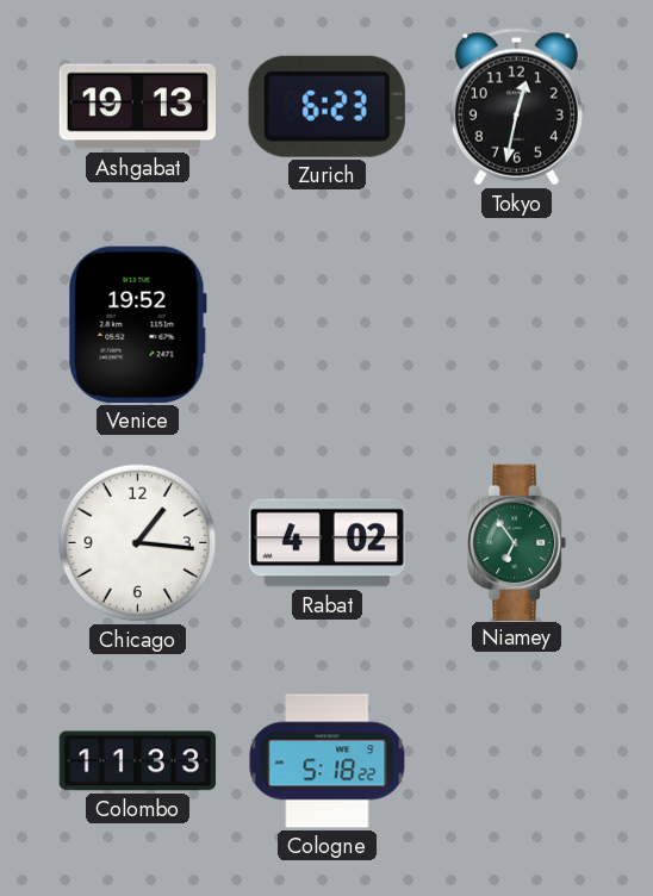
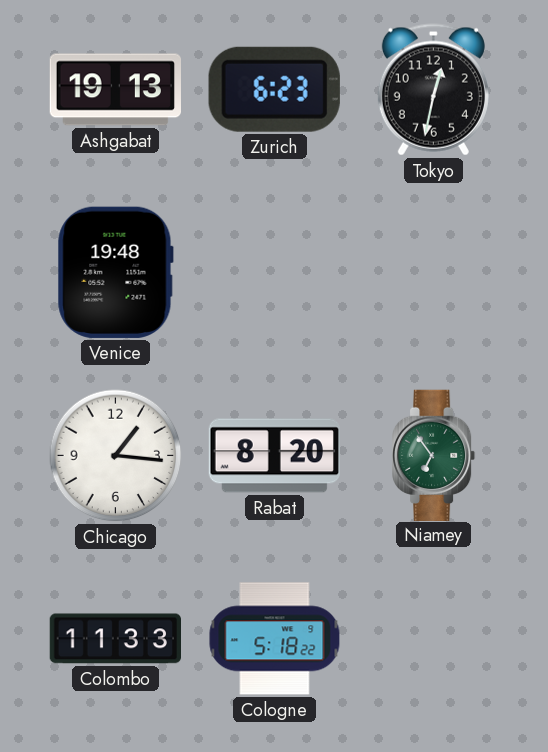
Venice: 19:52 -> 19:48
Rabat: 4:02 -> 8:20
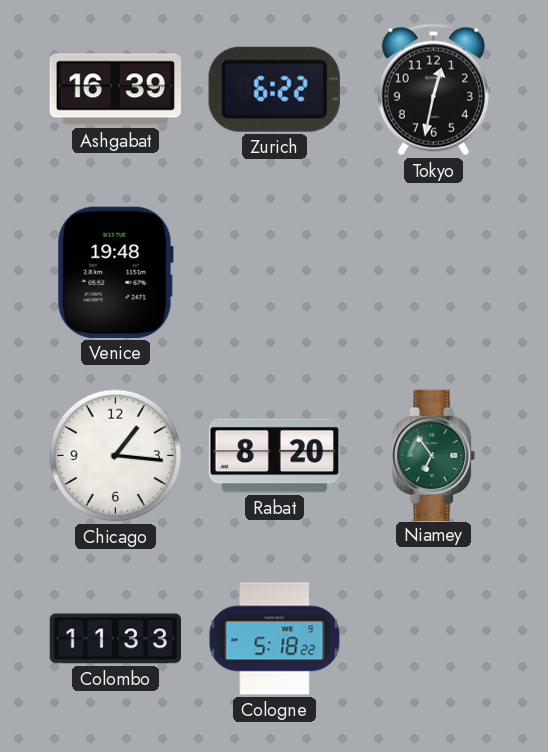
Ashgabat: 19:13 -> 16:39
Zurich: 6:23 -> 6:22
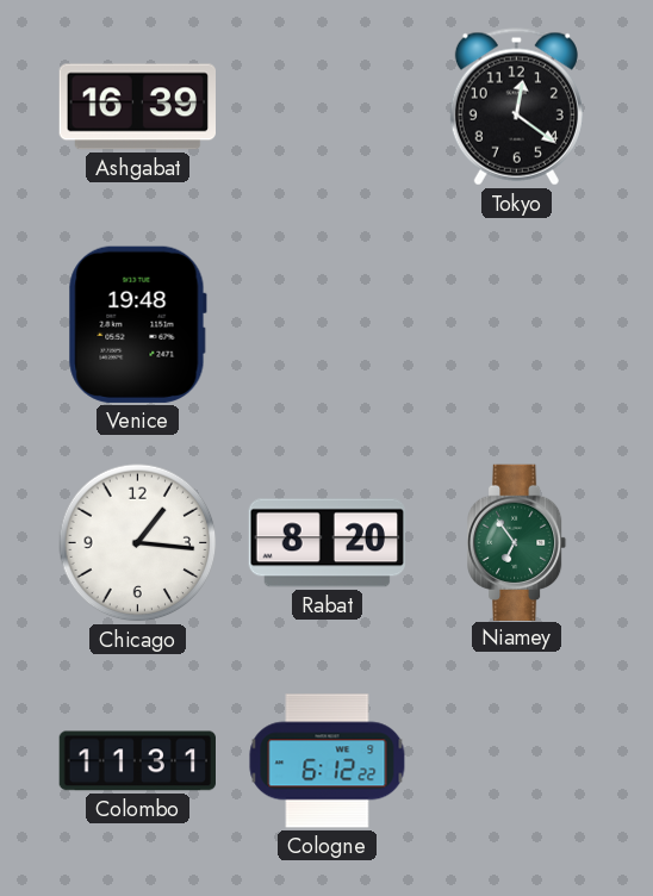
Zurich: 6:22 -> none
Tokyo: 12:32 -> 12:21
Colombo: 11:33 -> 11:31
Cologne: 5:18 -> 6:12
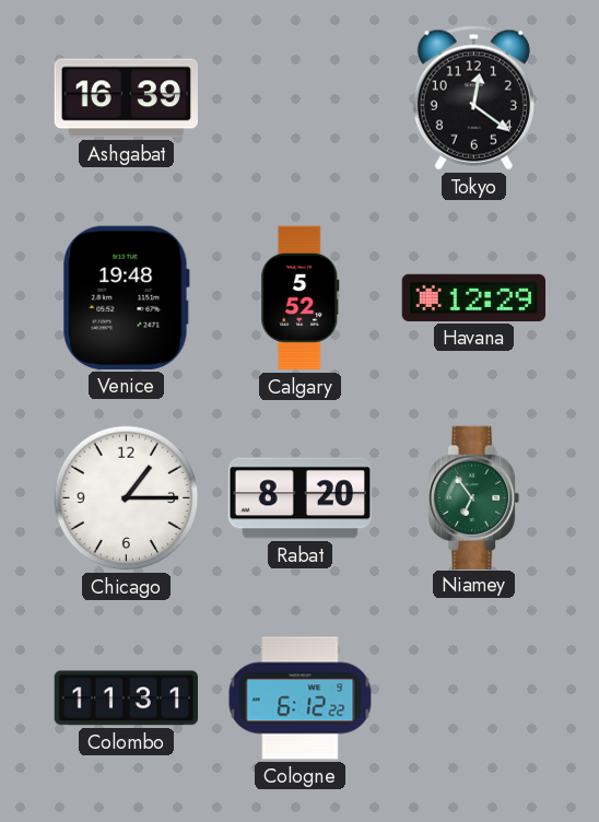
Calgary: none -> 5:52
Havana: none -> 12:29
Chicago: 1:16 -> 1:15
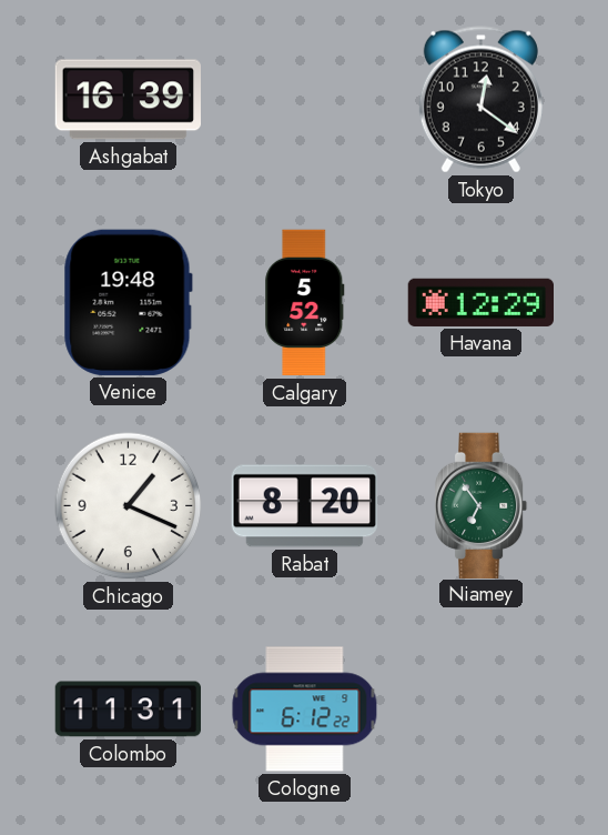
Chicago: 1:15 -> 1:19
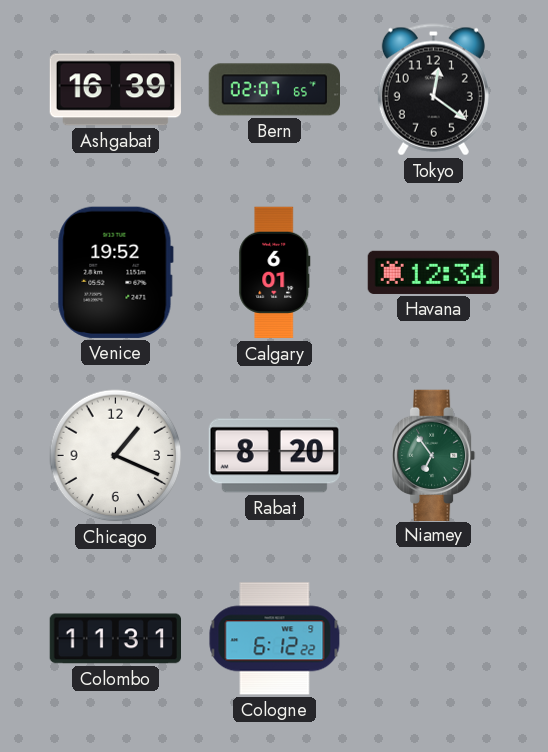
Bern: none -> 02:07
Venice: 19:48 -> 19:52
Calgary: 5:52 -> 6:01
Havana: 12:29 -> 12:34
